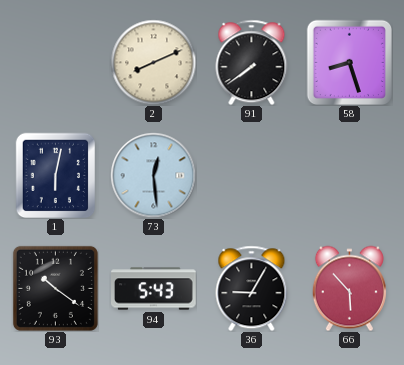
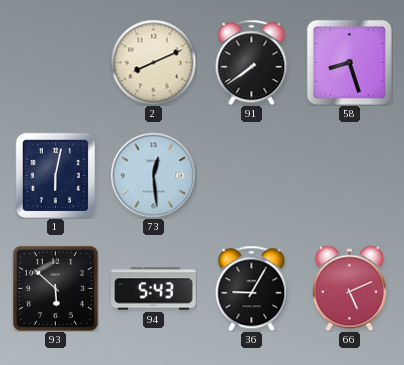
93: 10:21 -> 5:52
66: 5:53 -> 5:11
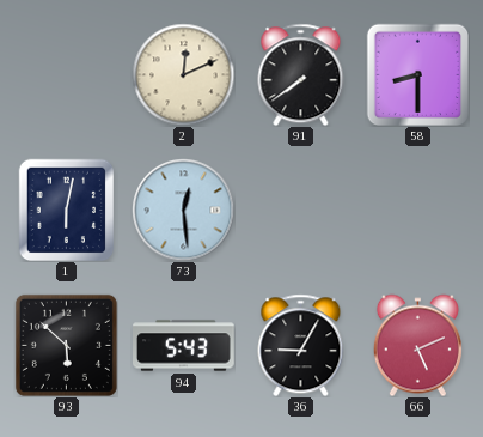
2: 8:11 -> 12:11
58: 8:27 -> 8:30
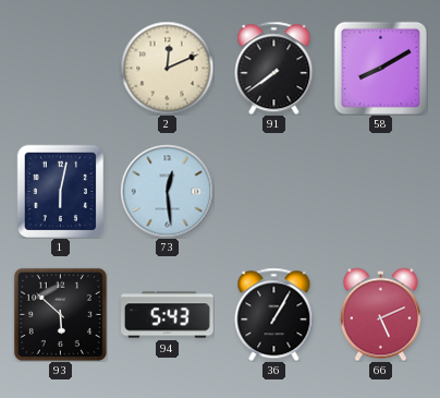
58: 8:30 -> 8:10
36: 9:05 -> 1:05
